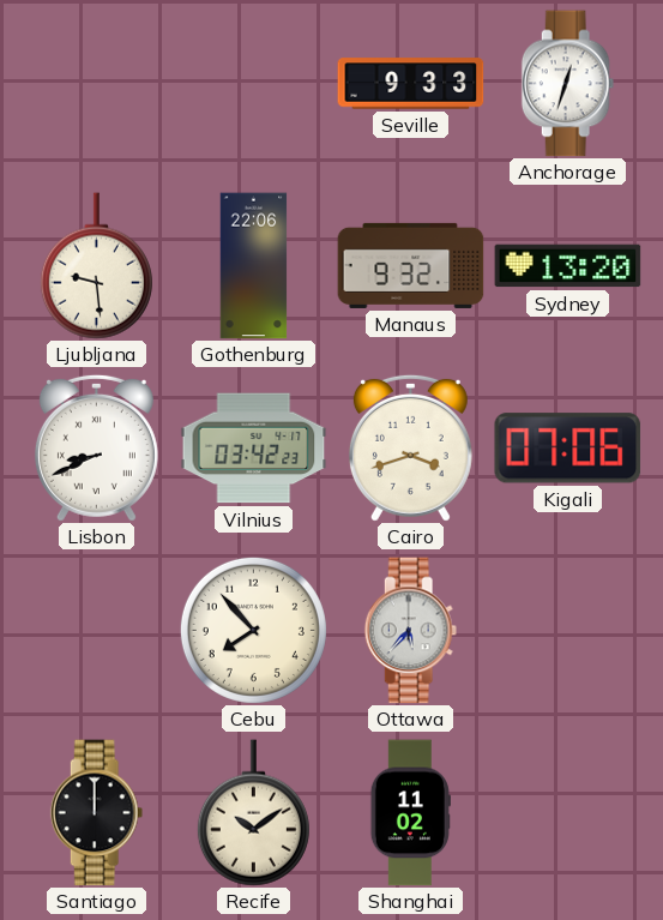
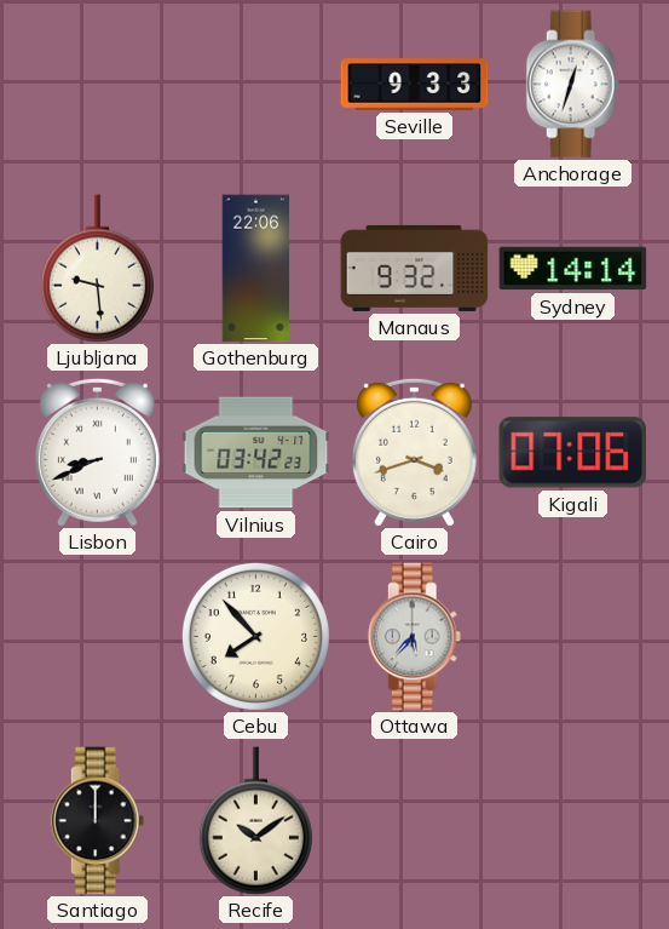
Sydney: 13:20 -> 14:14
Shanghai: 11:02 -> none
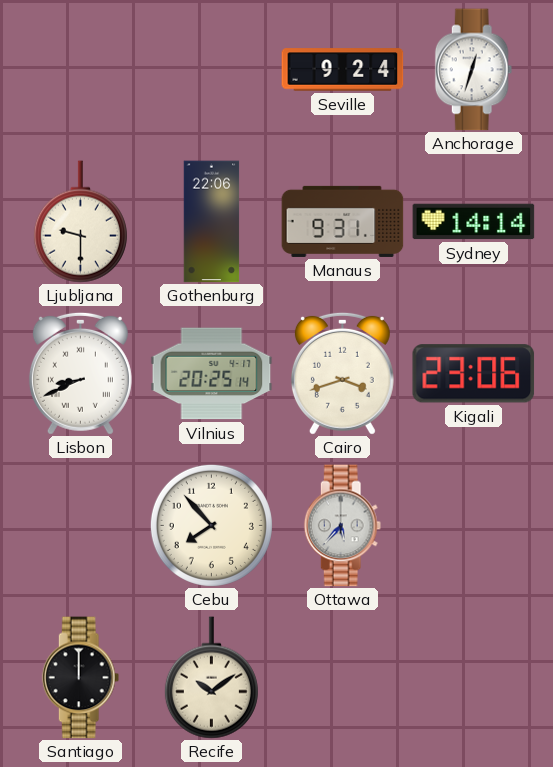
Seville: 9:33 -> 9:24
Ljubljana: 9:29 -> 9:30
Manaus: 9:32 -> 9:31
Vilnius: 03:42 -> 20:25
Kigali: 07:06 -> 23:06
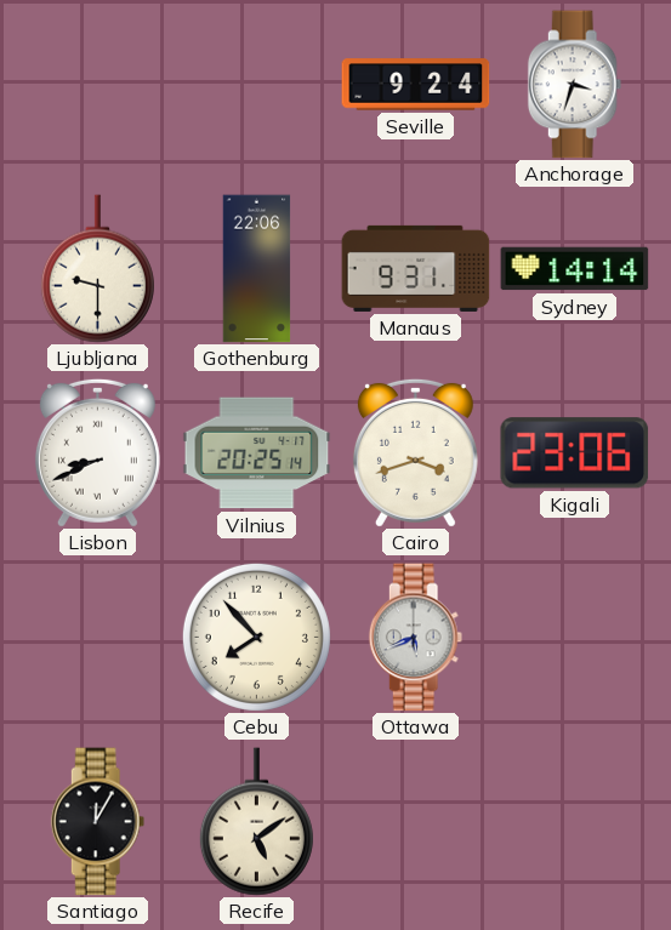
Anchorage: 12:33 -> 3:33
Ottawa: 5:37 -> 5:41
Santiago: 12:00 -> 12:05
Recife: 10:09 -> 5:09
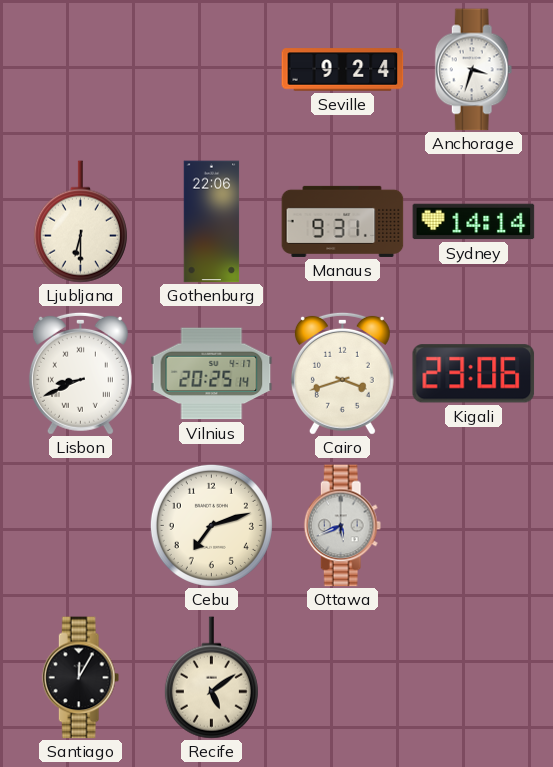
Ljubljana: 9:30 -> 6:30
Cebu: 7:53 -> 7:12
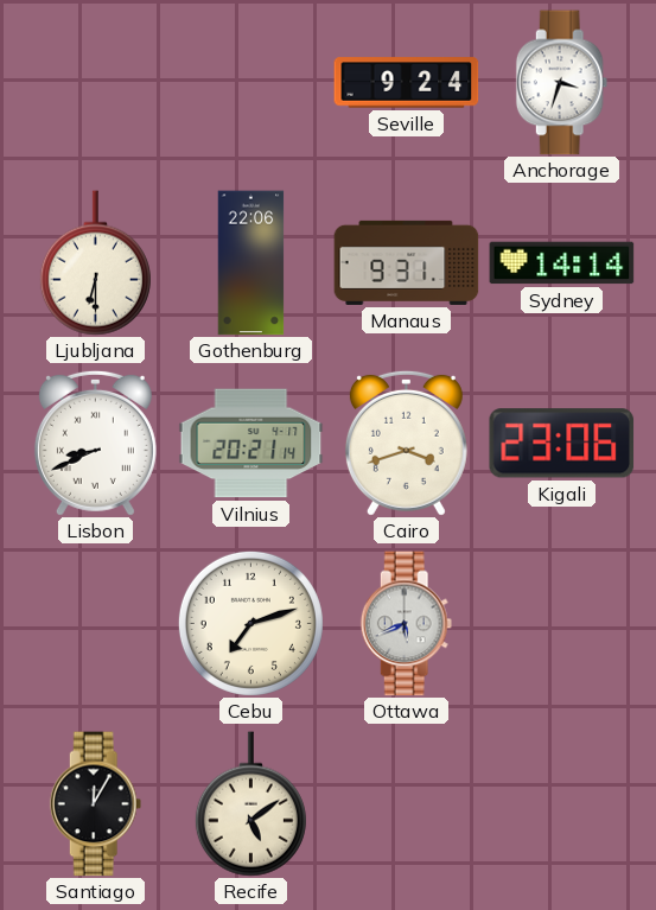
Vilnius: 20:25 -> 20:21
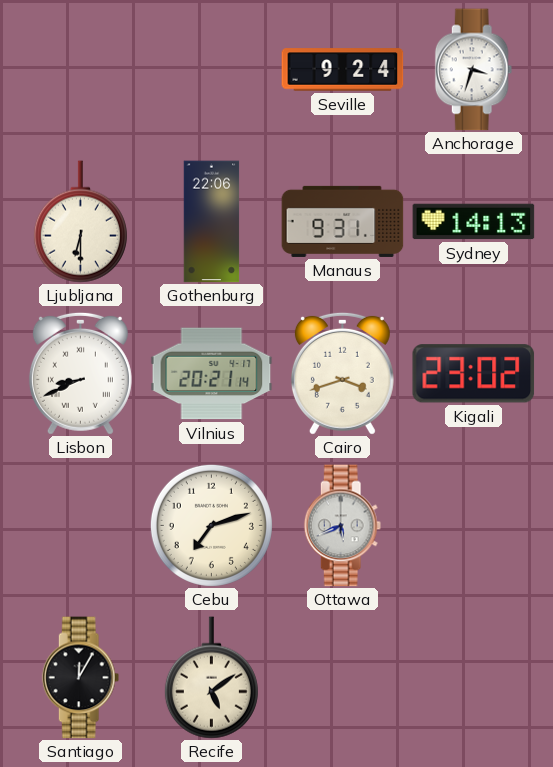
Sydney: 14:14 -> 14:13
Kigali: 23:06 -> 23:02
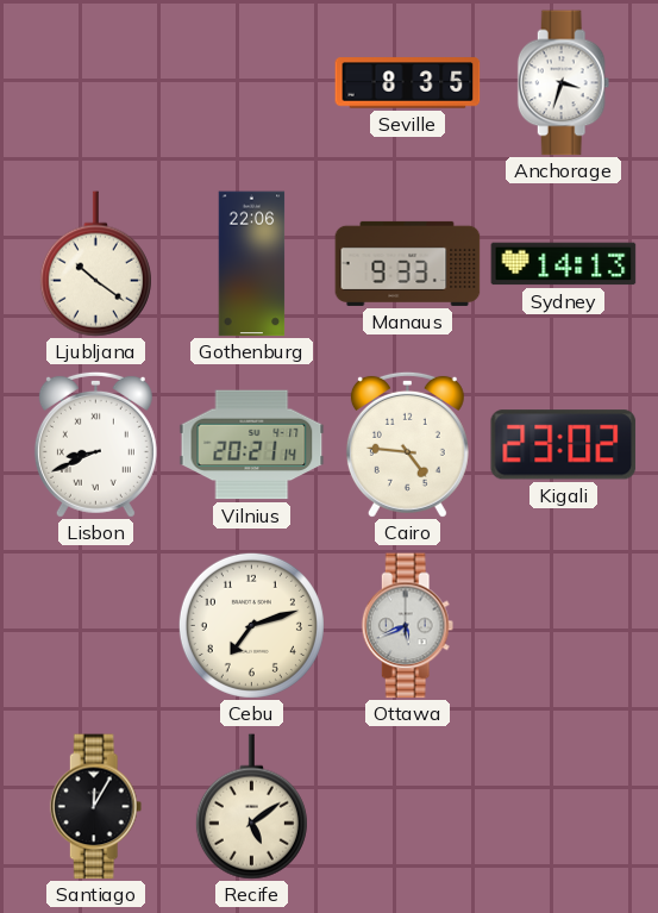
Seville: 9:24 -> 8:35
Ljubljana: 6:30 -> 10:21
Manaus: 9:31 -> 9:33
Cairo: 3:42 -> 4:46
